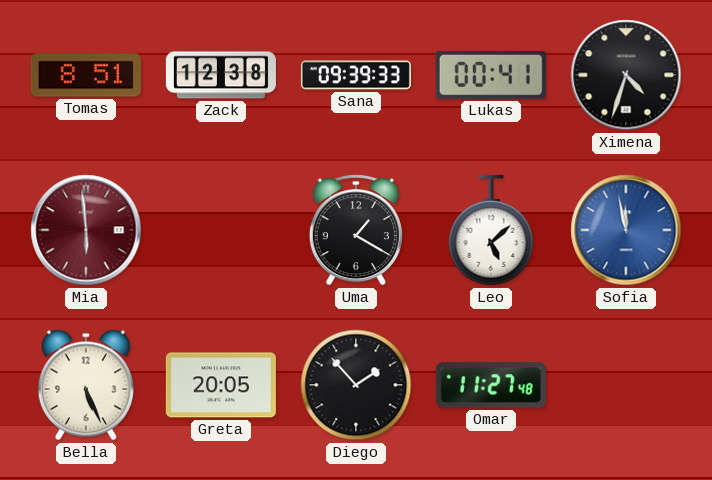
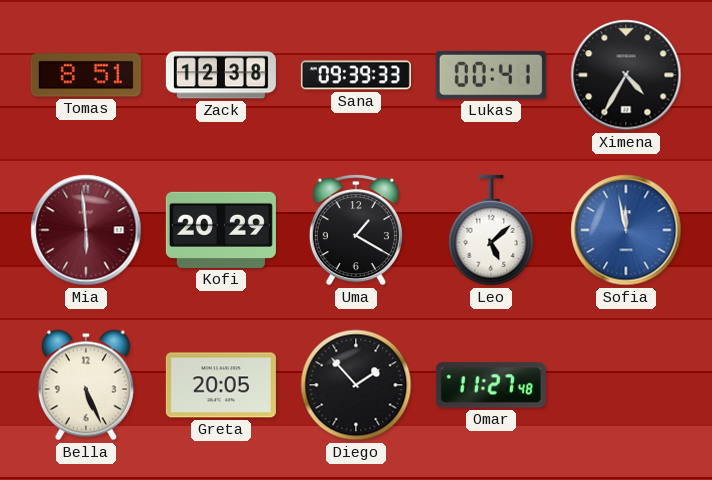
Ximena: 4:33 -> 4:35
Kofi: none -> 20:29
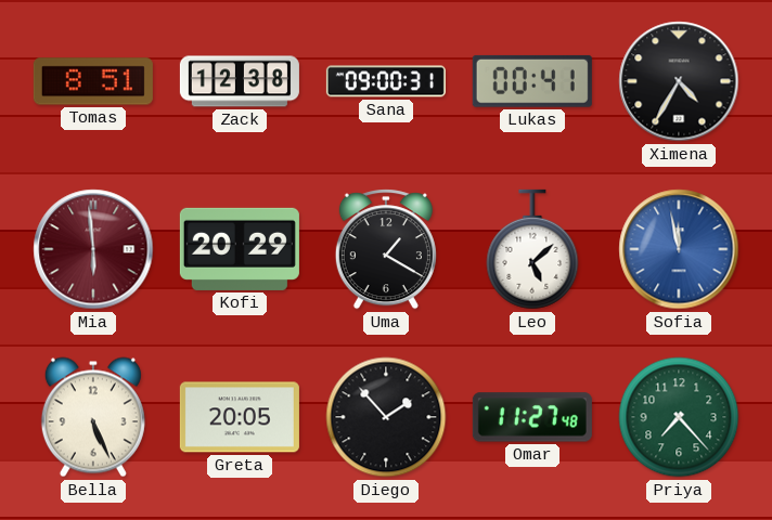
Sana: 09:39 -> 09:00
Priya: none -> 7:23
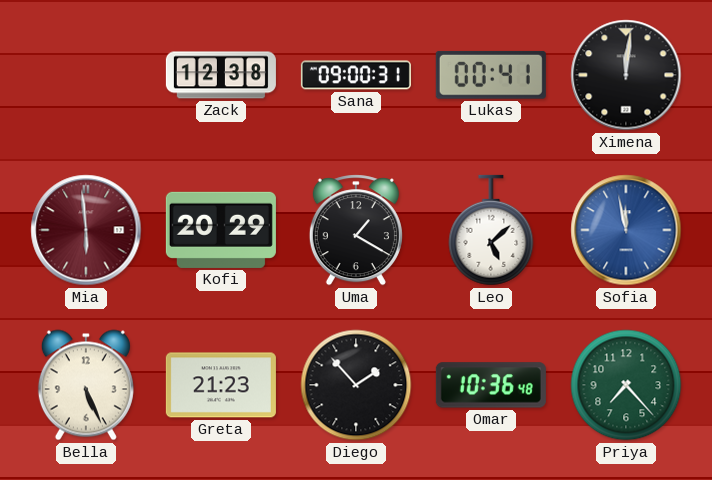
Tomas: 8:51 -> none
Ximena: 4:35 -> 12:01
Greta: 20:05 -> 21:23
Omar: 11:27 -> 10:36
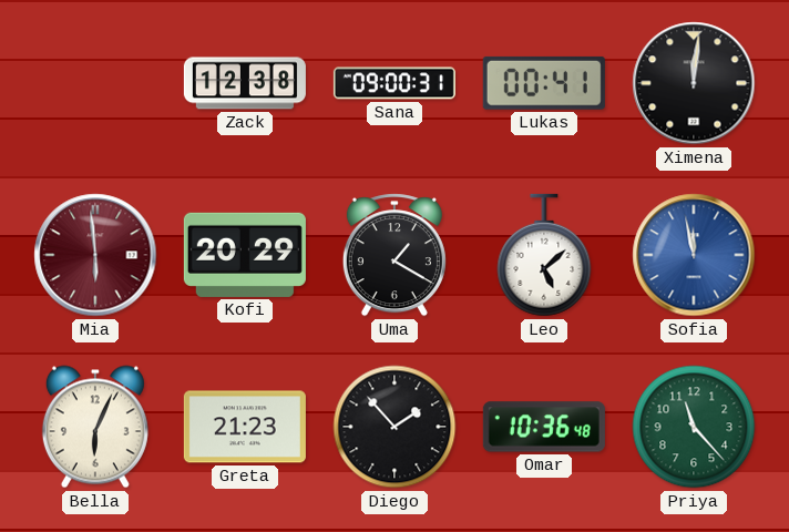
Bella: 5:26 -> 6:04
Priya: 7:23 -> 11:23
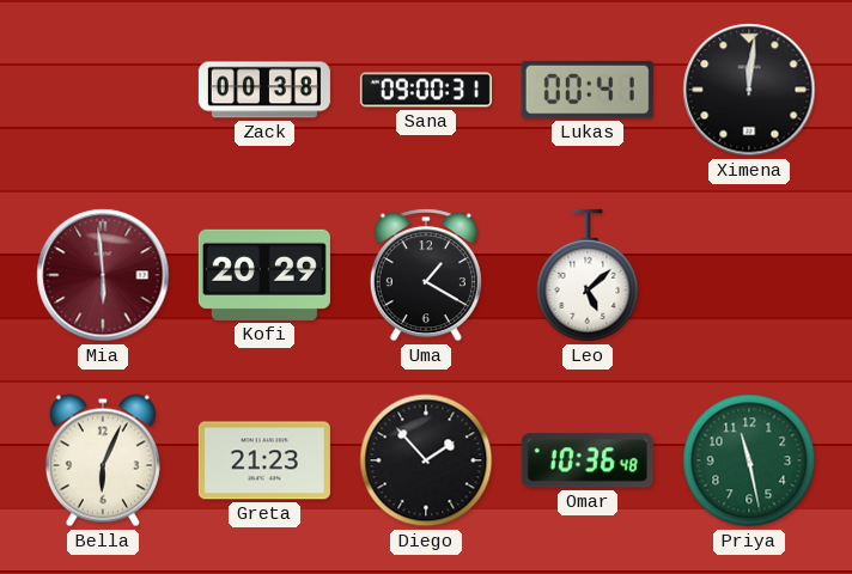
Zack: 12:38 -> 00:38
Sofia: 11:58 -> none
Priya: 11:23 -> 11:28
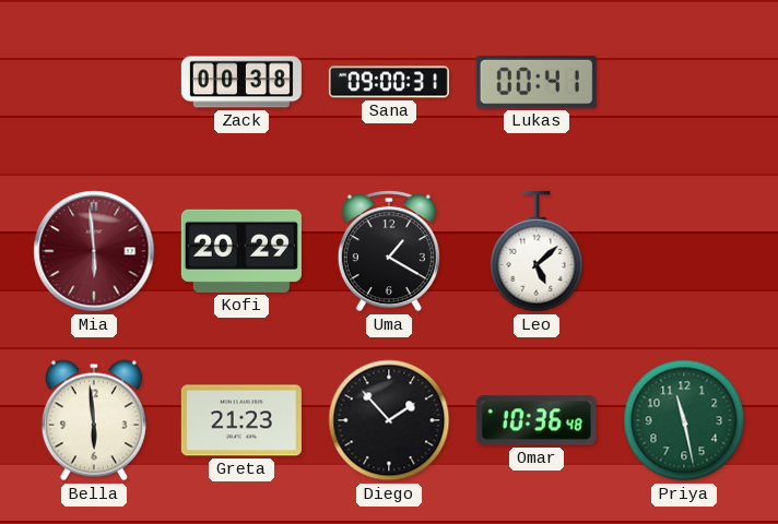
Ximena: 12:01 -> none
Bella: 6:04 -> 5:59
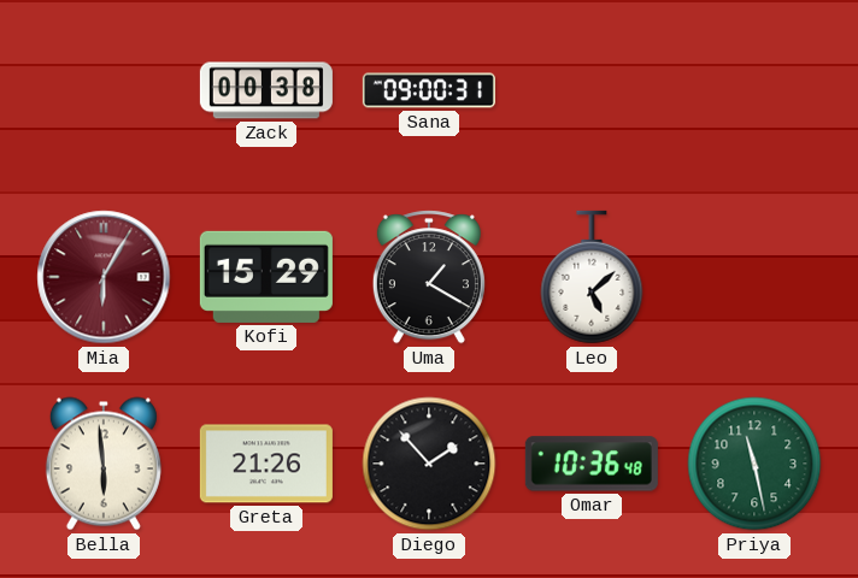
Lukas: 00:41 -> none
Mia: 5:59 -> 6:05
Kofi: 20:29 -> 15:29
Greta: 21:23 -> 21:26
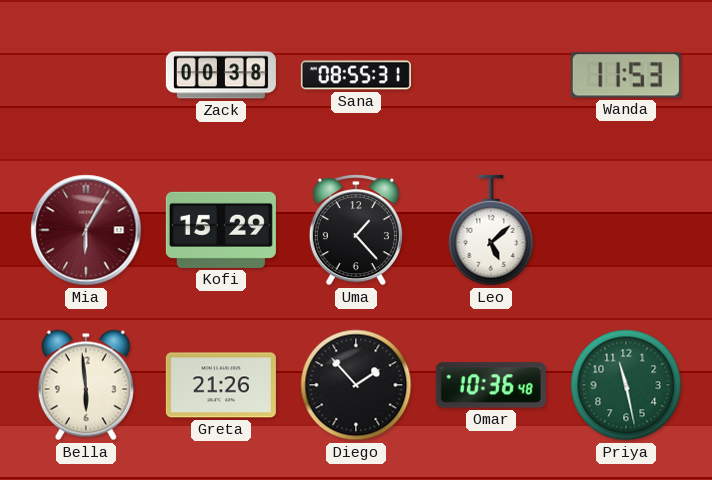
Sana: 09:00 -> 08:55
Wanda: none -> 11:53
Uma: 1:20 -> 1:23
